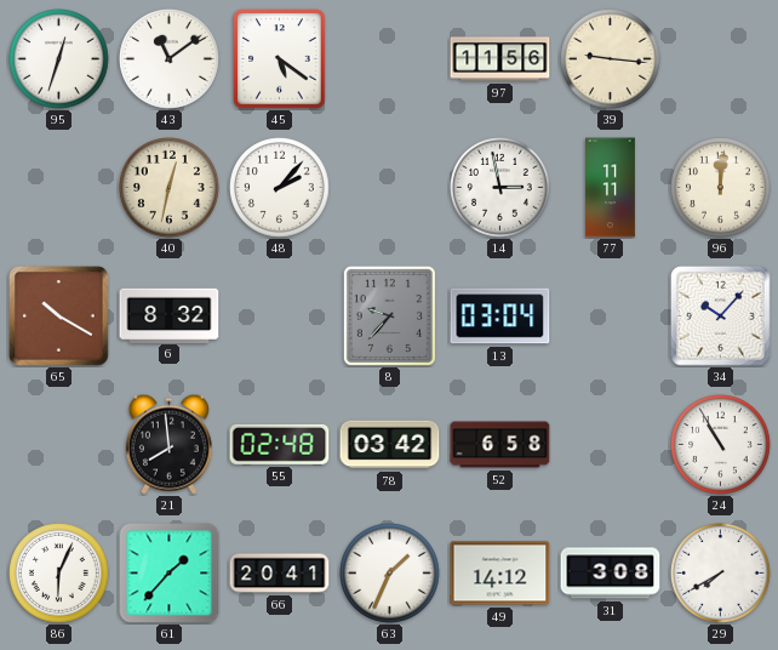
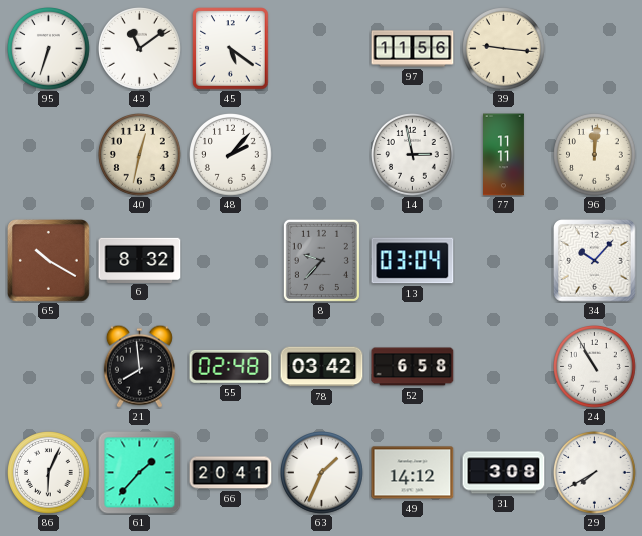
95: 12:33 -> 6:33
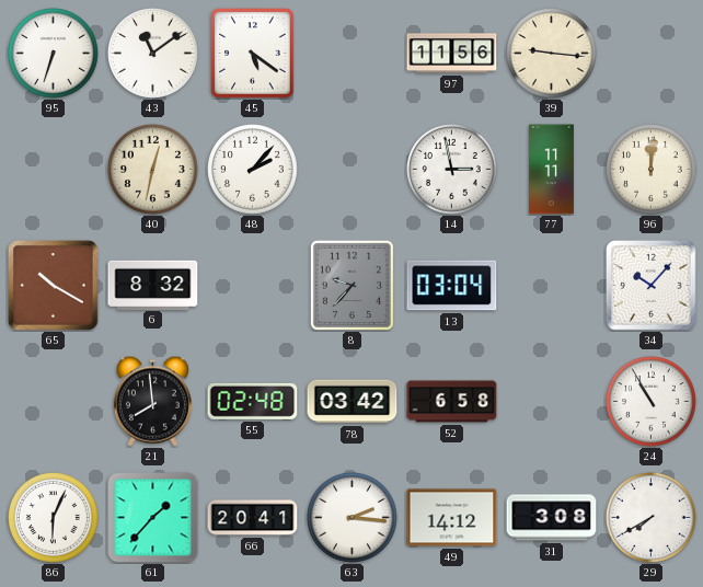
63: 1:34 -> 2:16
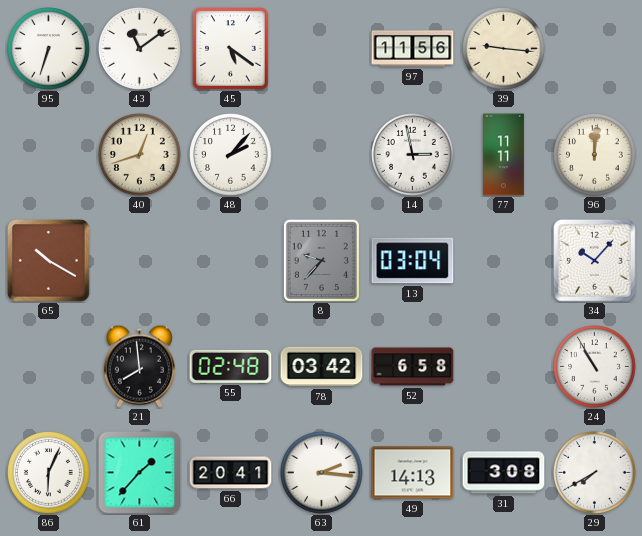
40: 12:32 -> 12:42
6: 8:32 -> none
49: 14:12 -> 14:13
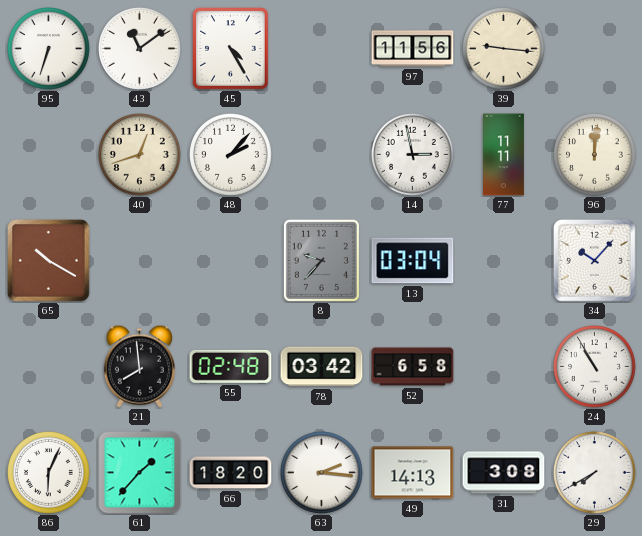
45: 5:21 -> 4:25
66: 20:41 -> 18:20
